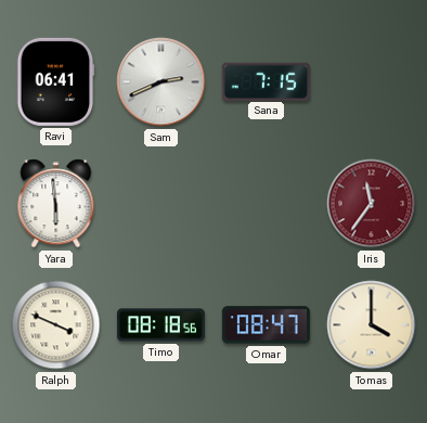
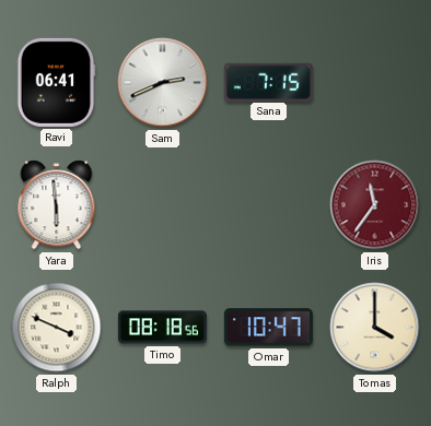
Omar: 08:47 -> 10:47
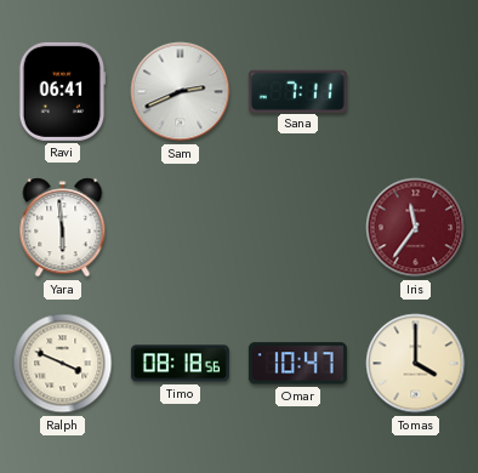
Sana: 7:15 -> 7:11
